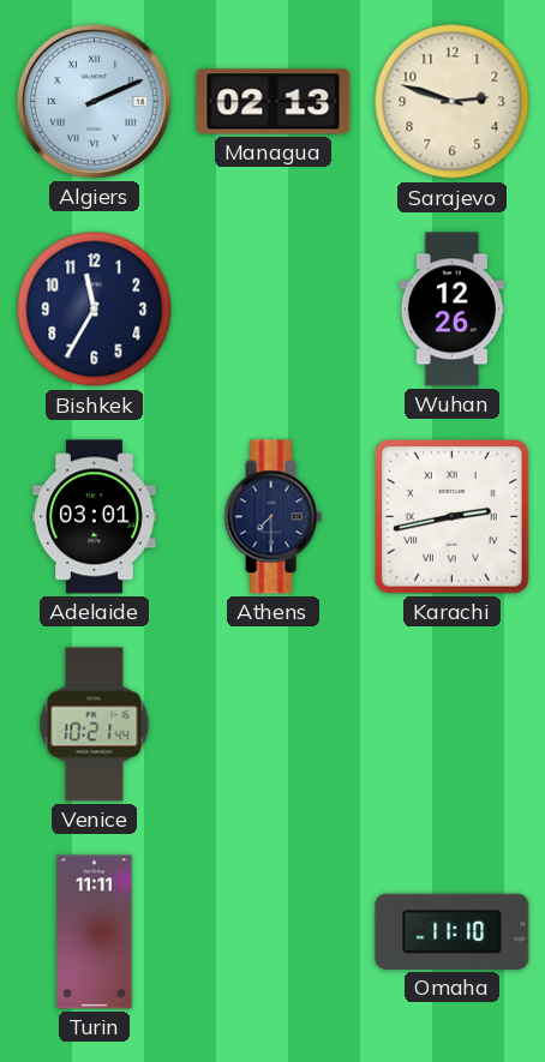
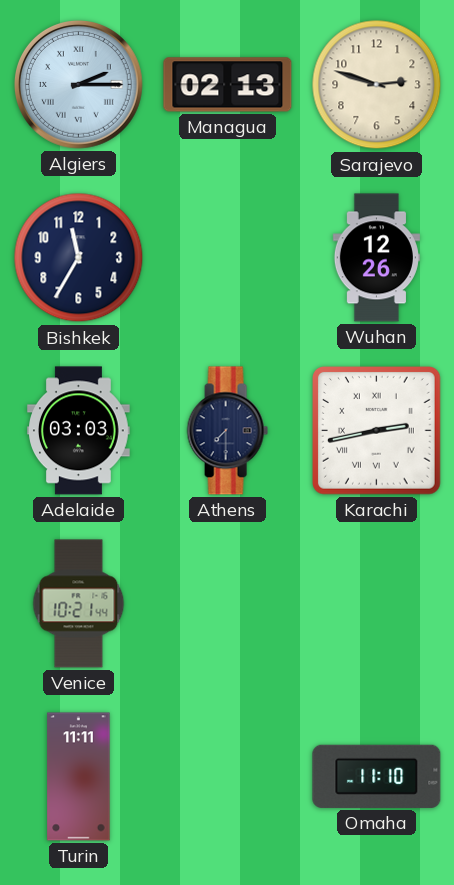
Algiers: 2:11 -> 2:15
Adelaide: 03:01 -> 03:03
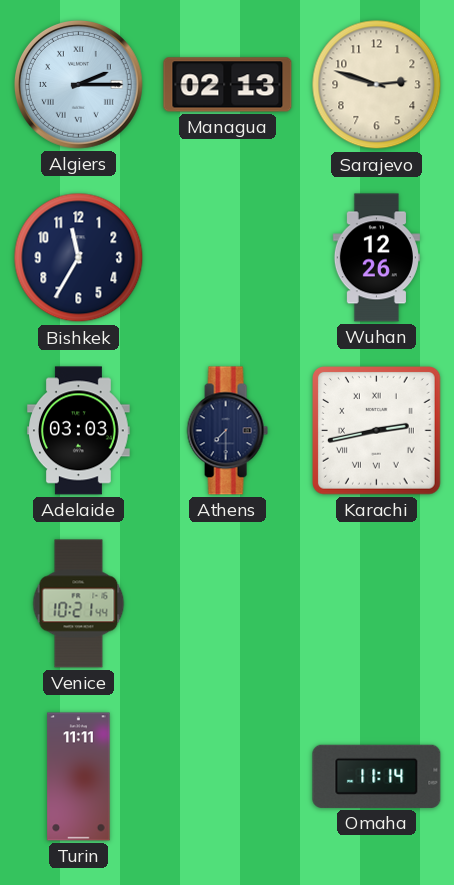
Omaha: 11:10 -> 11:14
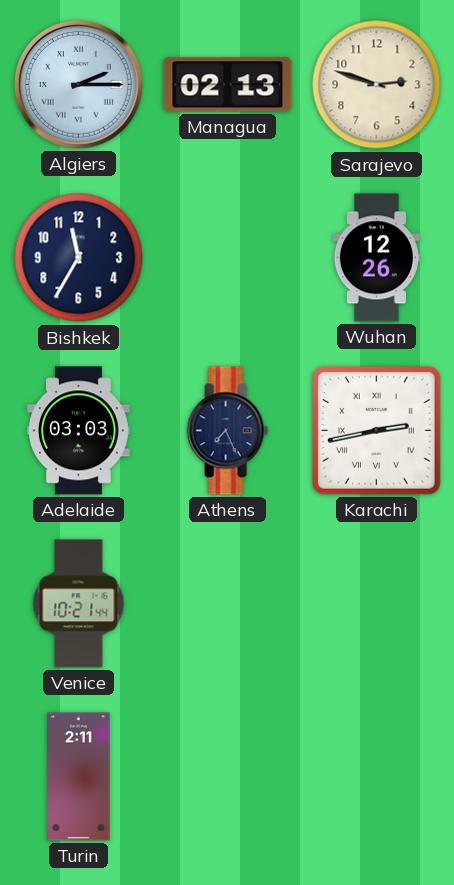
Athens: 7:30 -> 7:26
Turin: 11:11 -> 2:11
Omaha: 11:14 -> none
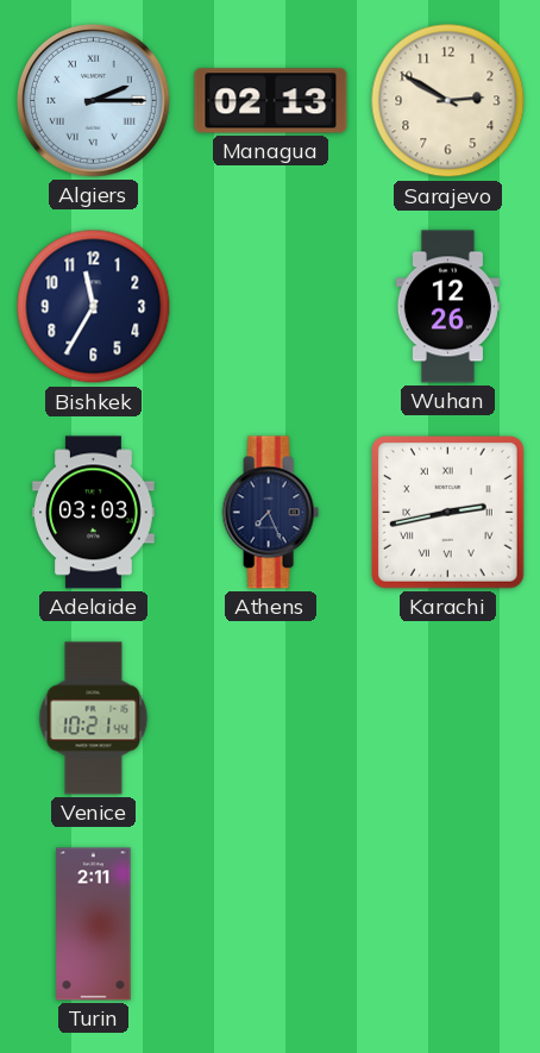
Sarajevo: 2:48 -> 2:50
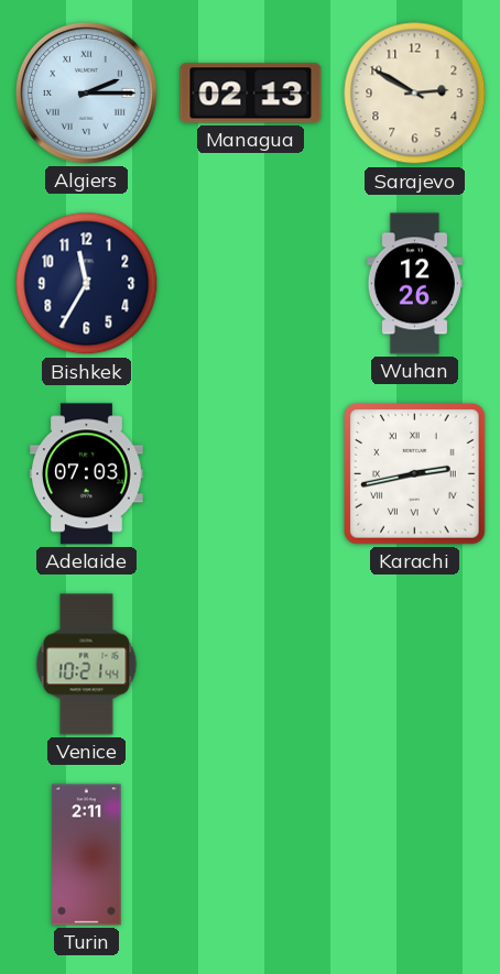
Adelaide: 03:03 -> 07:03
Athens: 7:26 -> none
